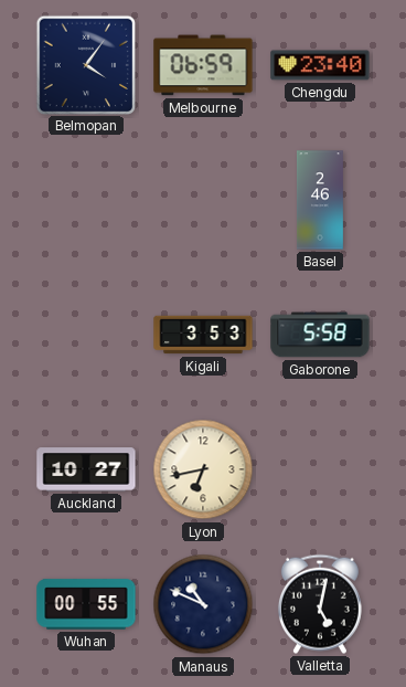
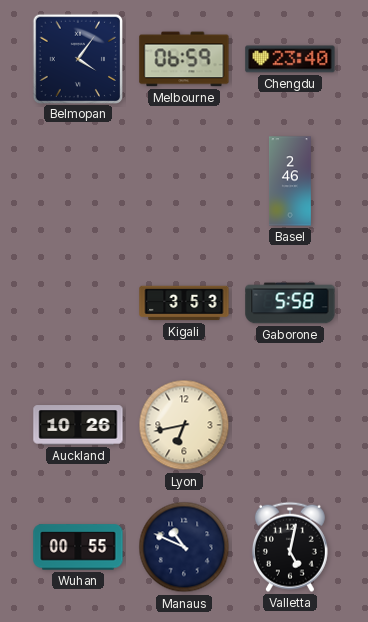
Auckland: 10:27 -> 10:26
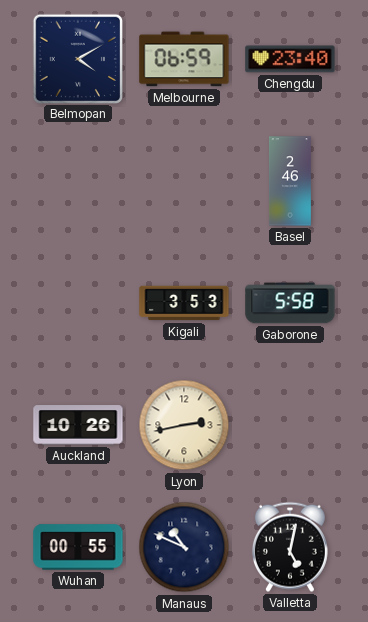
Belmopan: 4:06 -> 4:10
Lyon: 6:43 -> 2:43
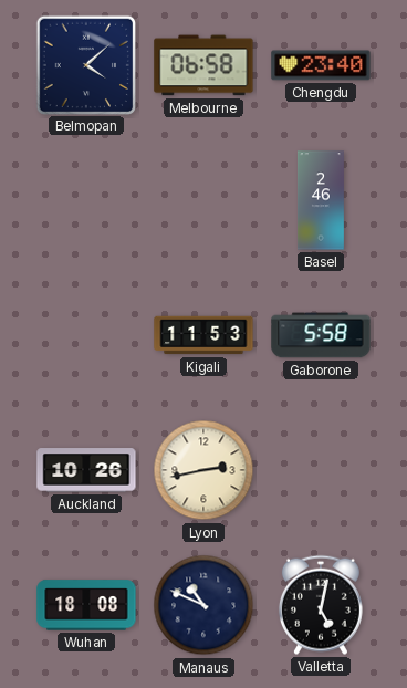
Belmopan: 4:10 -> 4:08
Melbourne: 06:59 -> 06:58
Kigali: 3:53 -> 11:53
Wuhan: 00:55 -> 18:08
